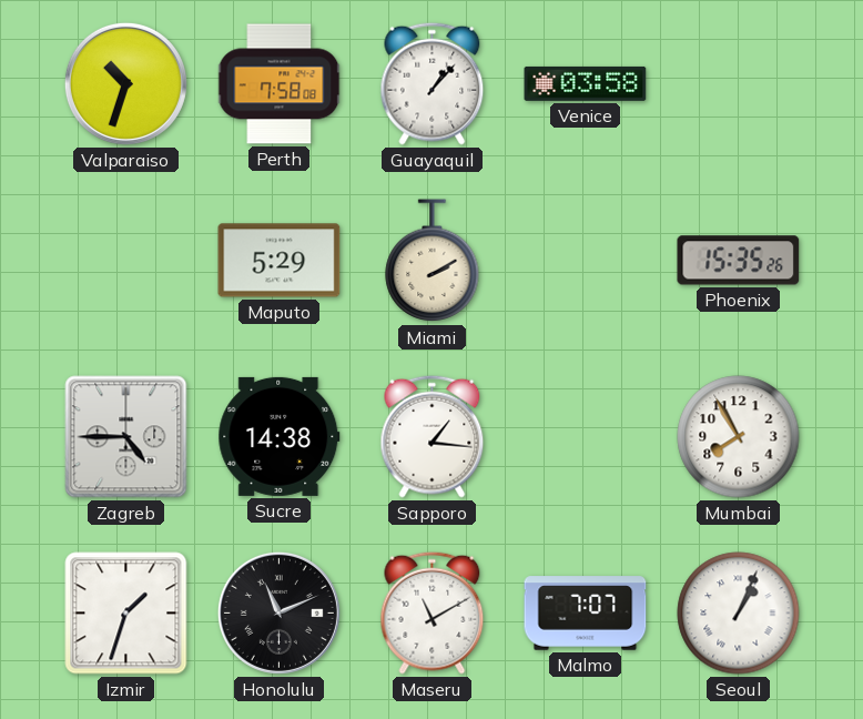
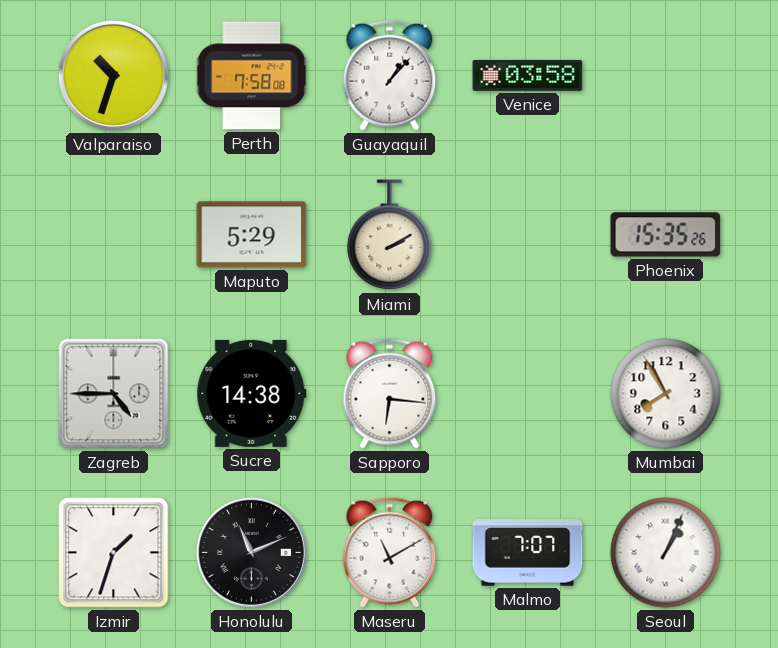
Sapporo: 1:16 -> 6:16
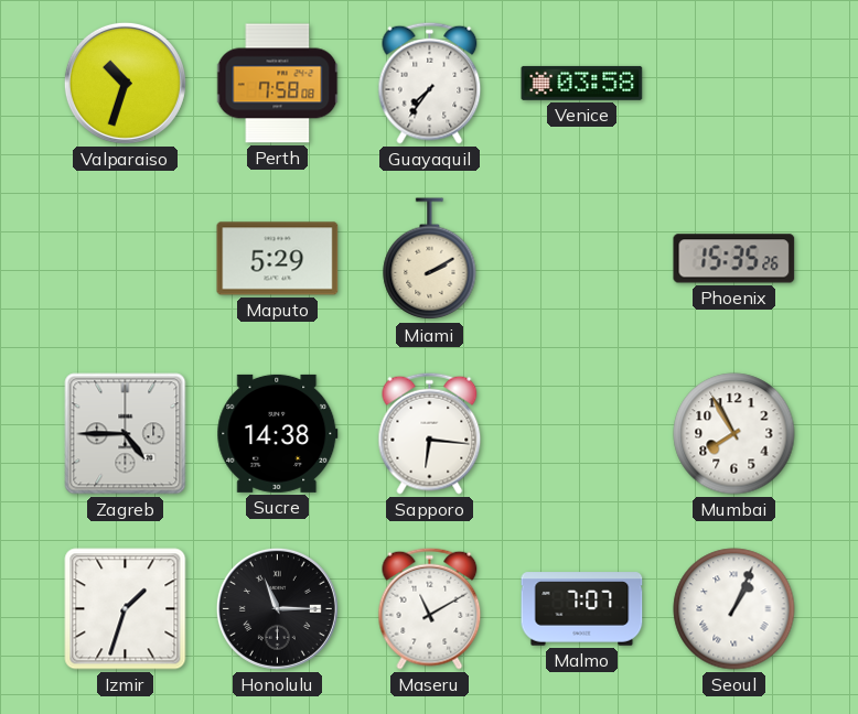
Guayaquil: 1:07 -> 7:36
Honolulu: 11:11 -> 11:15
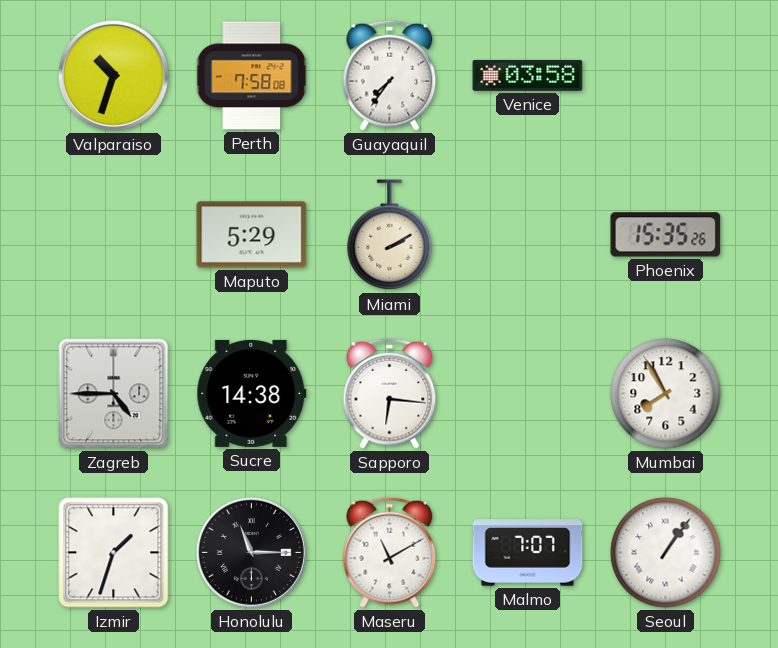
Seoul: 1:04 -> 1:06
